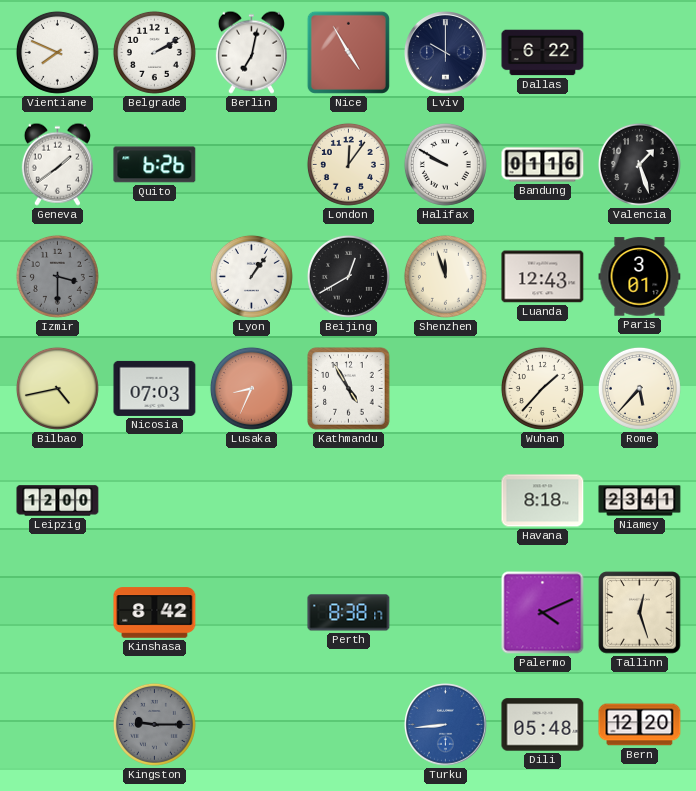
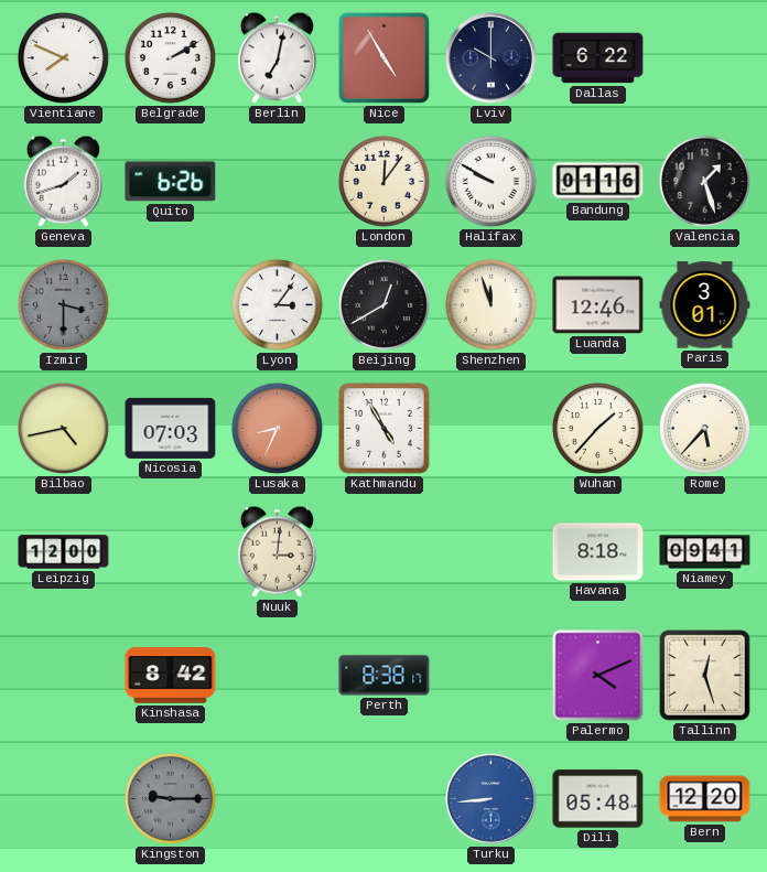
Geneva: 1:39 -> 1:42
Lyon: 1:06 -> 3:06
Luanda: 12:43 -> 12:46
Nuuk: none -> 3:01
Niamey: 23:41 -> 09:41
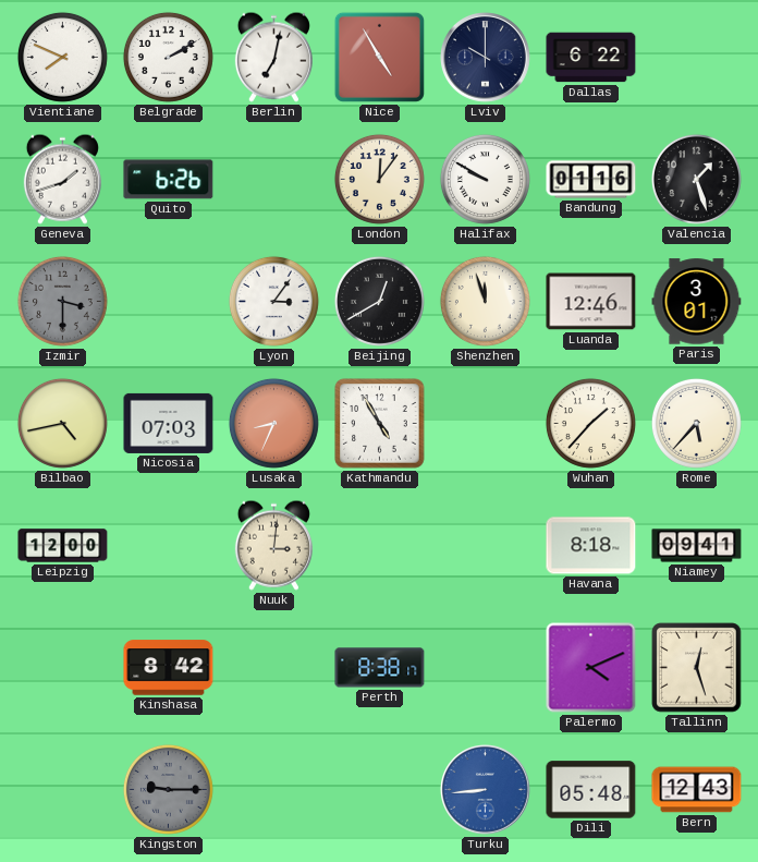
Bern: 12:20 -> 12:43
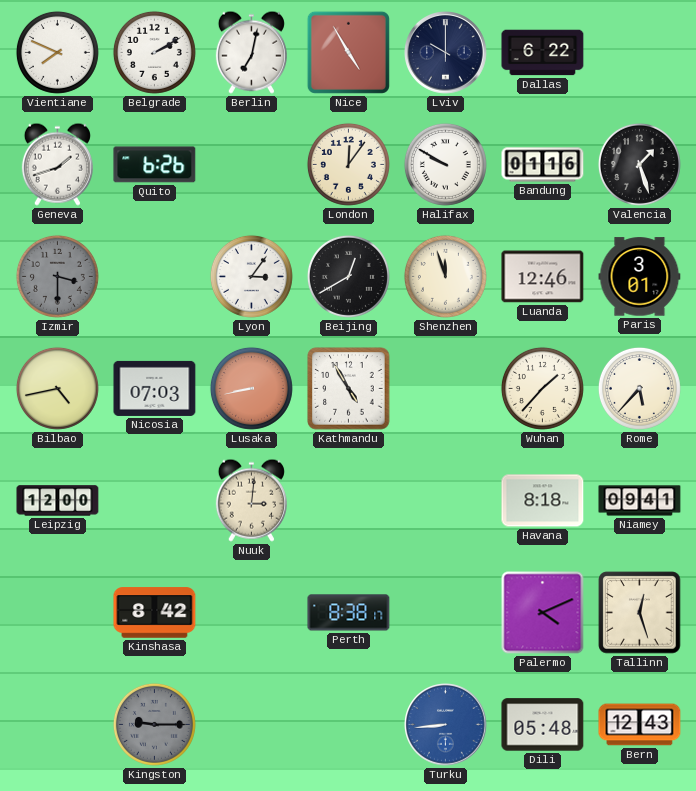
Lusaka: 8:34 -> 8:43
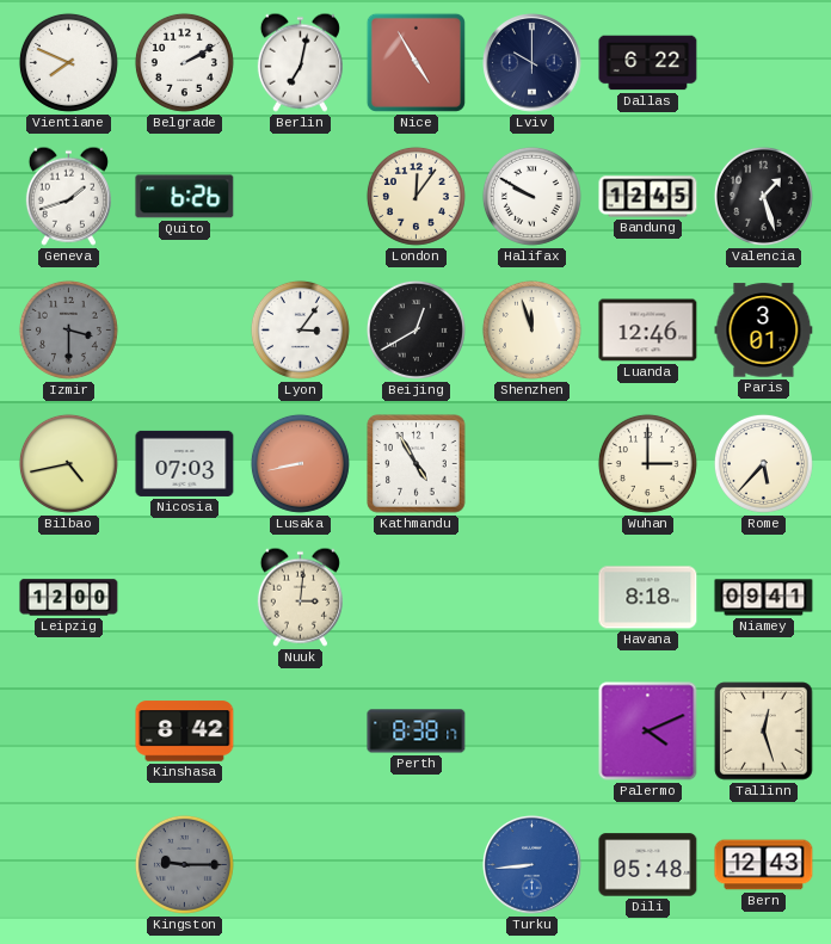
Bandung: 01:16 -> 12:45
Wuhan: 1:37 -> 3:00
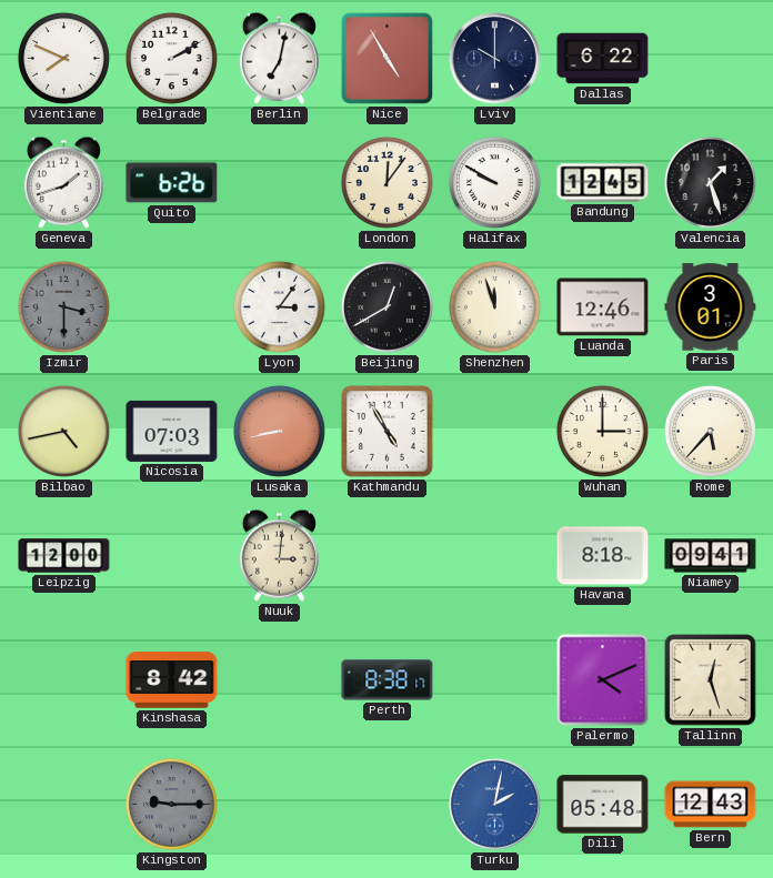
Turku: 8:44 -> 2:02
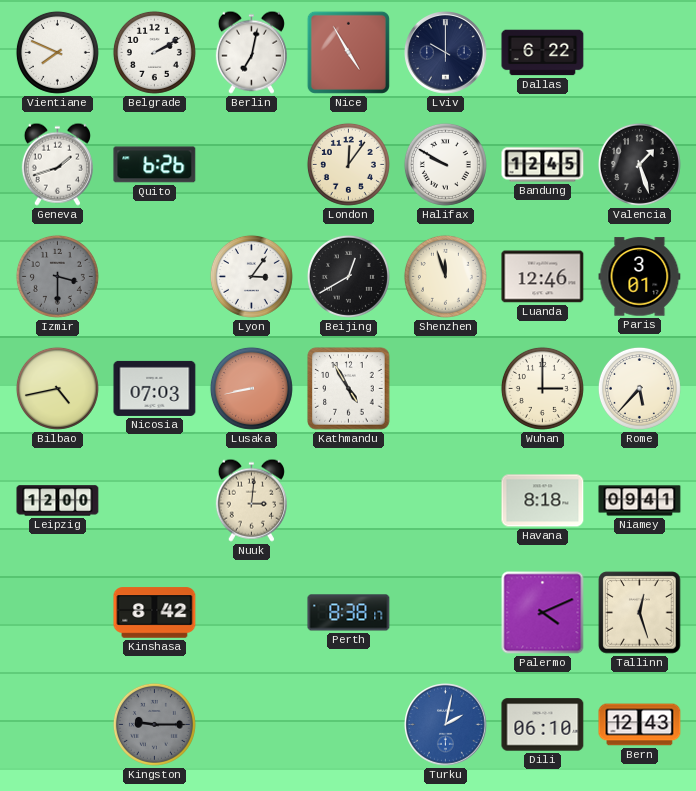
Dili: 05:48 -> 06:10
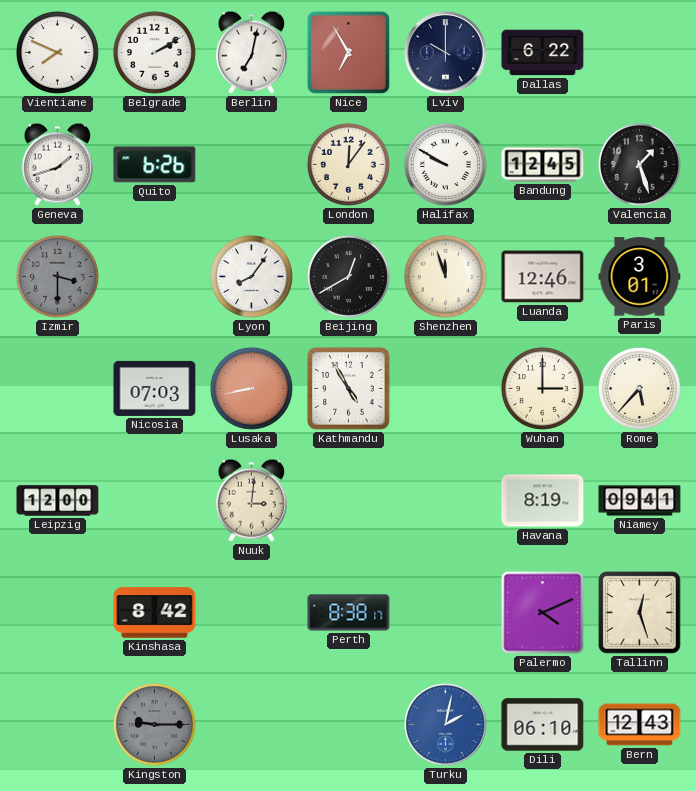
Nice: 4:55 -> 6:55
Lyon: 3:06 -> 8:06
Bilbao: 4:43 -> none
Havana: 8:18 -> 8:19
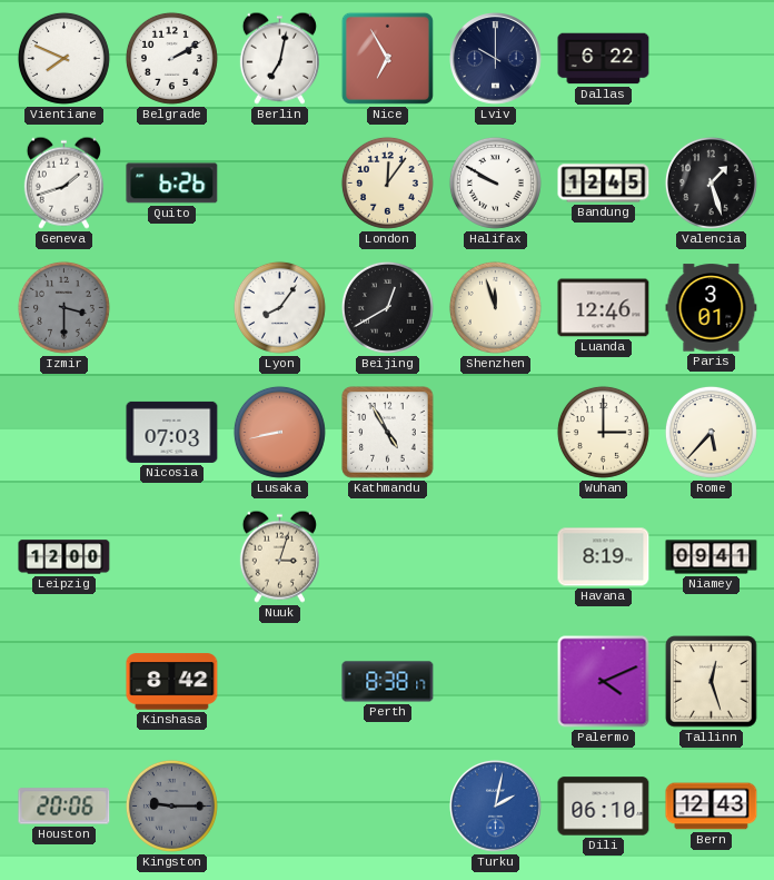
Nuuk: 3:01 -> 3:03
Houston: none -> 20:06
